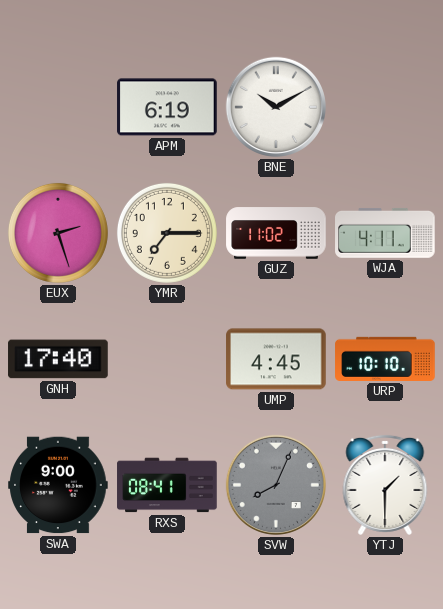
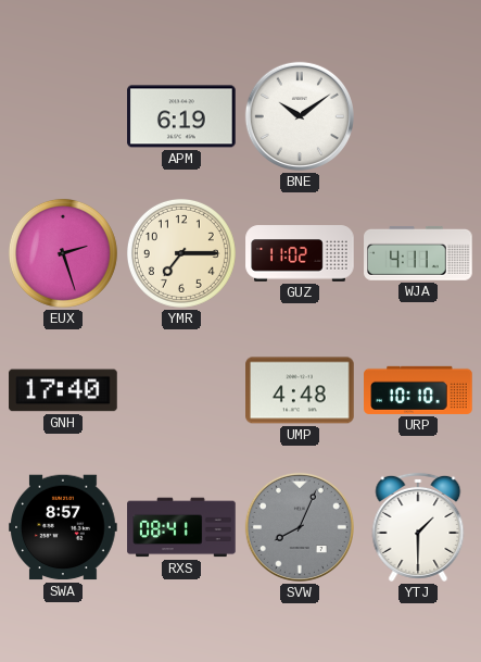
BNE: 10:10 -> 10:09
UMP: 4:45 -> 4:48
SWA: 9:00 -> 8:57
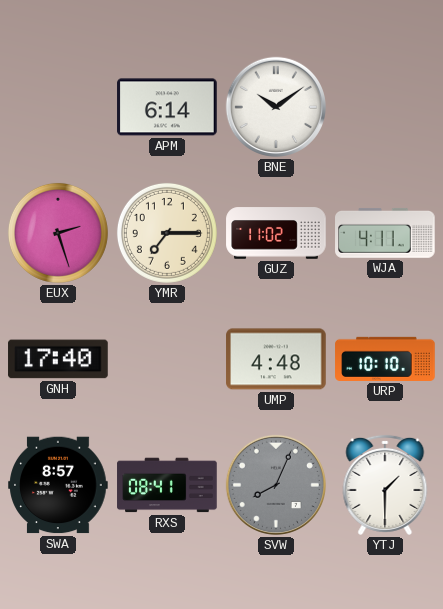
APM: 6:19 -> 6:14
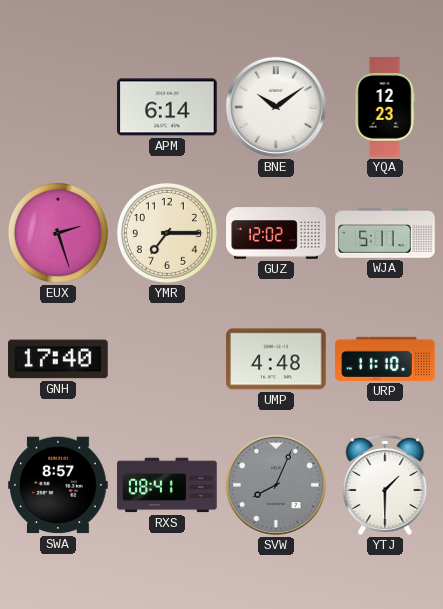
YQA: none -> 12:23
GUZ: 11:02 -> 12:02
WJA: 4:11 -> 5:11
URP: 10:10 -> 11:10
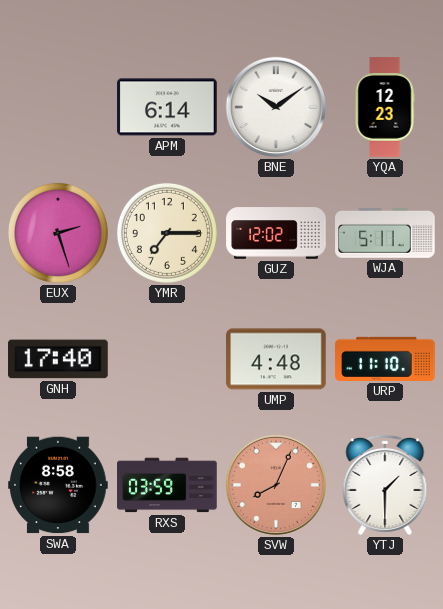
SWA: 8:57 -> 8:58
RXS: 08:41 -> 03:59
SVW dial: grey -> salmon
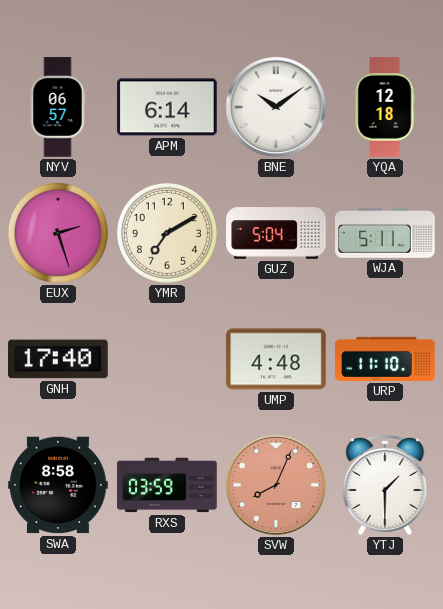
NYV: none -> 06:57
YQA: 12:23 -> 12:18
YMR: 7:15 -> 7:10
GUZ: 12:02 -> 5:04
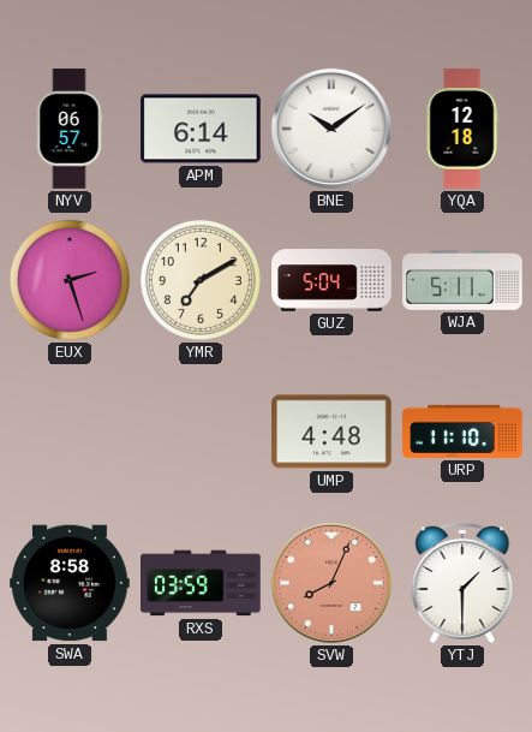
GNH: 17:40 -> none
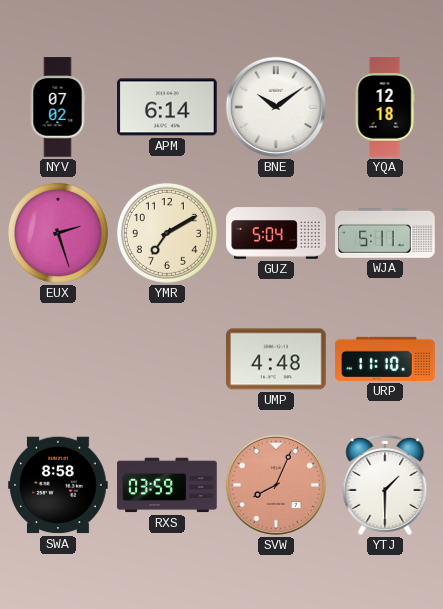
NYV: 06:57 -> 07:02
